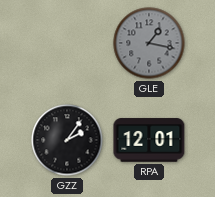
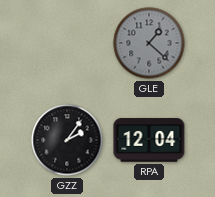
GLE: 1:17 -> 1:22
RPA: 12:01 -> 12:04
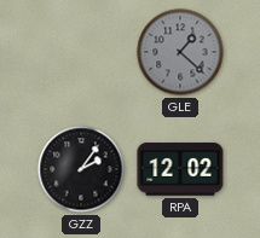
RPA: 12:04 -> 12:02
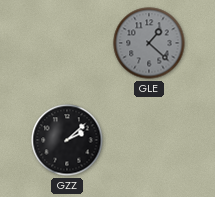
GZZ: 2:06 -> 2:08
RPA: 12:02 -> none
